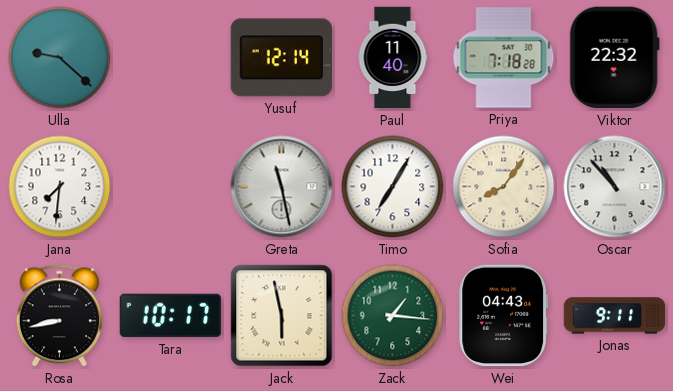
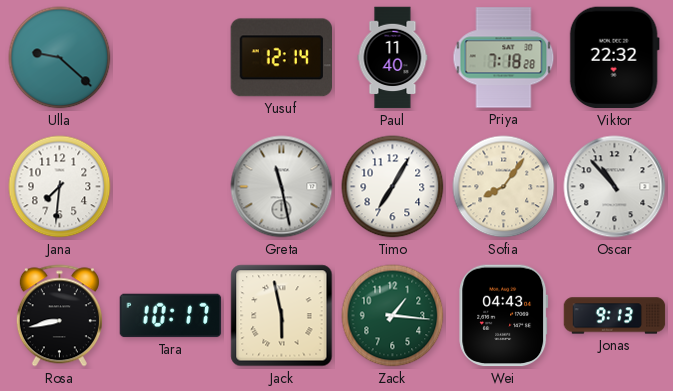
Jonas: 9:11 -> 9:13
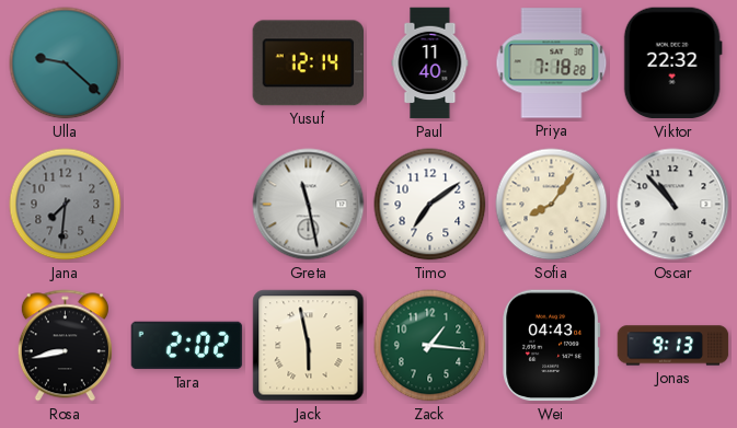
Jana dial: white -> grey
Timo: 7:05 -> 7:09
Tara: 10:17 -> 2:02
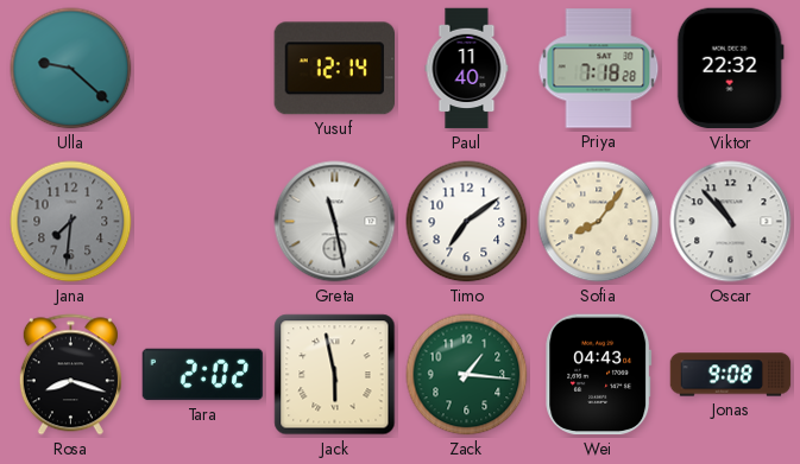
Rosa: 8:43 -> 8:18
Jonas: 9:13 -> 9:08
